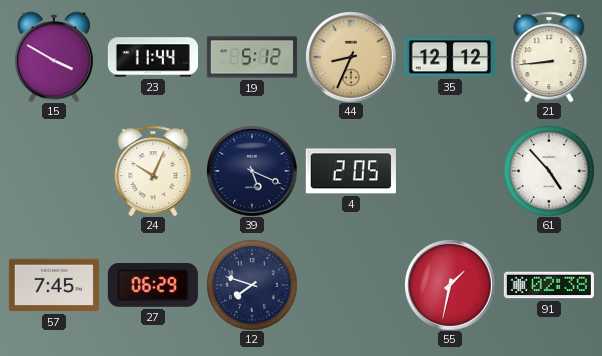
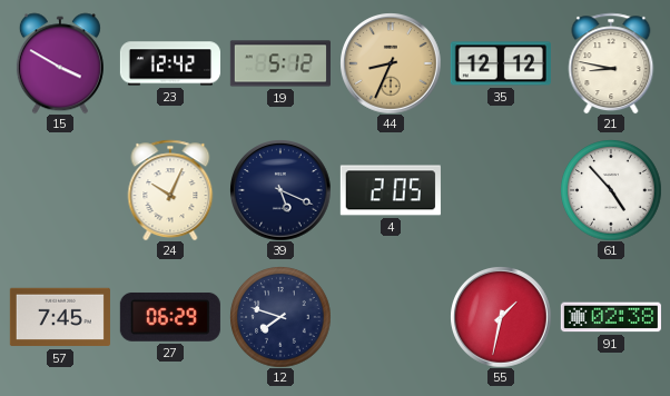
23: 11:44 -> 12:42
21: 8:44 -> 8:47
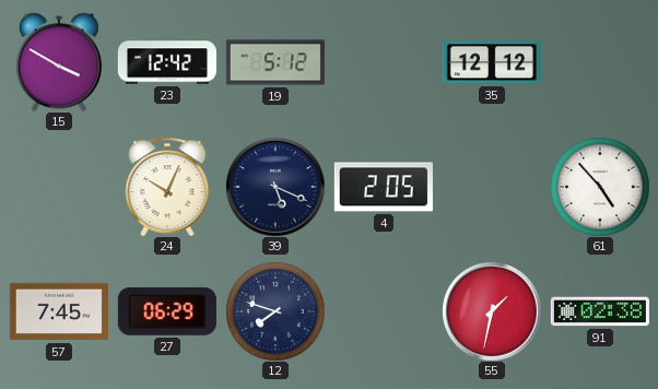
44: 8:34 -> none
21: 8:47 -> none
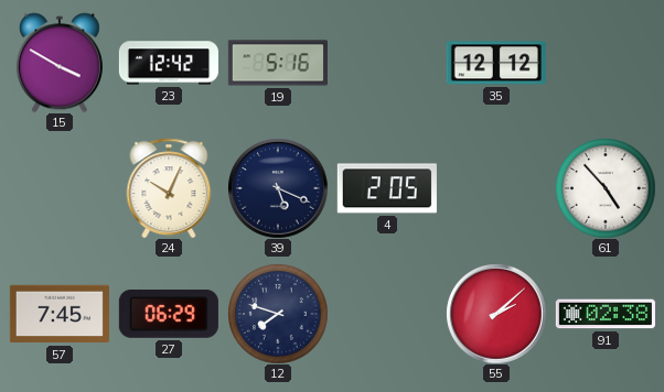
19: 5:12 -> 5:16
55: 1:32 -> 2:08
